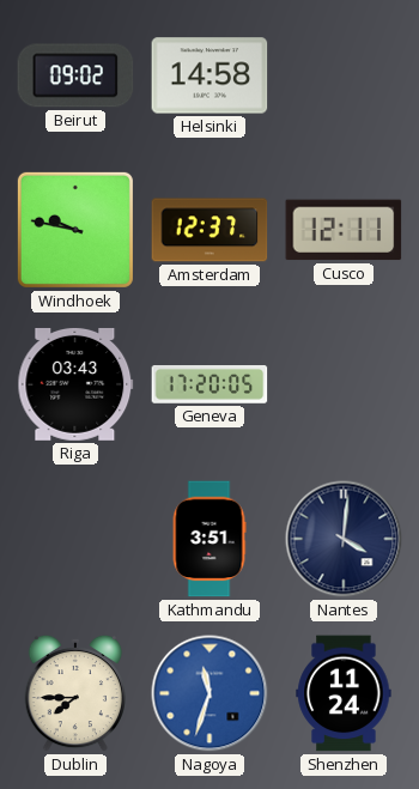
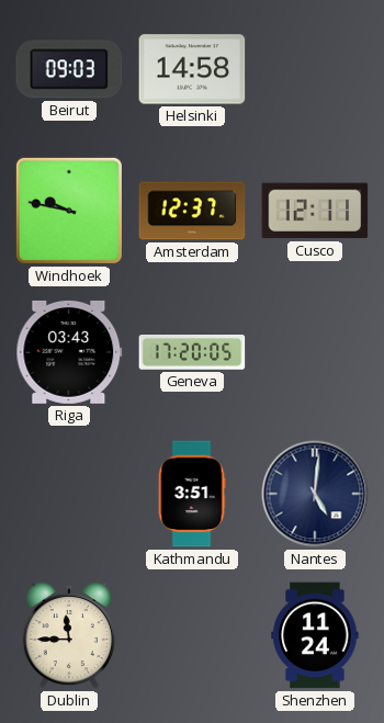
Beirut: 09:02 -> 09:03
Nantes: 4:01 -> 5:01
Dublin: 7:45 -> 11:45
Nagoya: 11:33 -> none
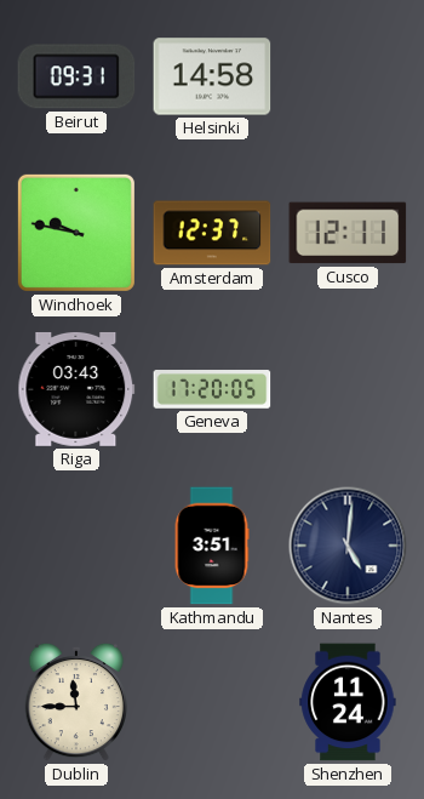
Beirut: 09:03 -> 09:31
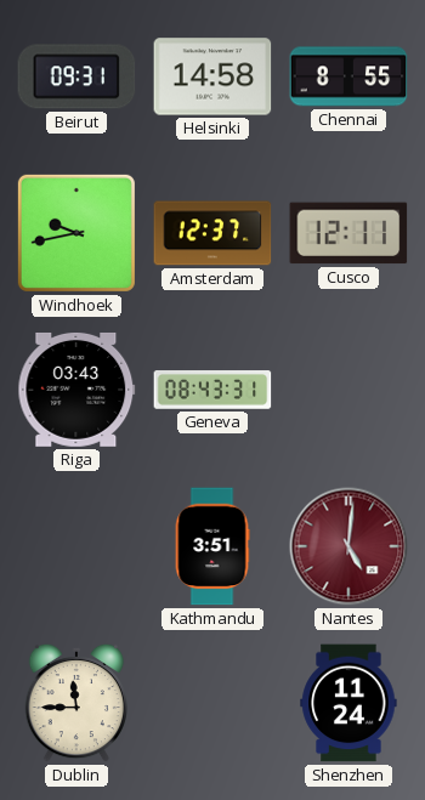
Chennai: none -> 8:55
Windhoek: 9:47 -> 9:43
Geneva: 17:20 -> 08:43
Nantes dial: navy -> burgundy
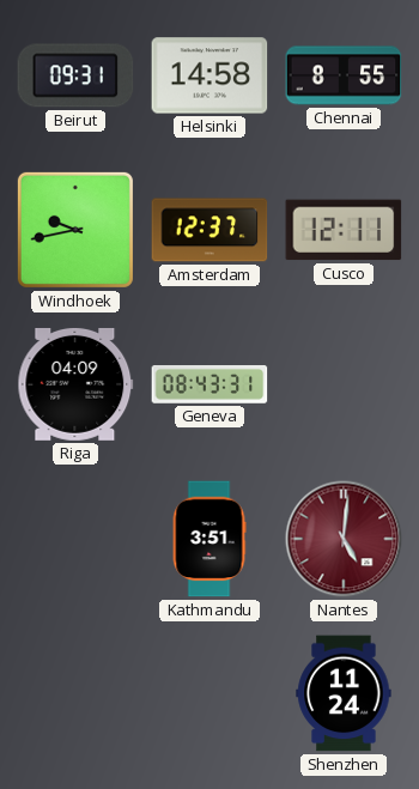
Riga: 03:43 -> 04:09
Dublin: 11:45 -> none
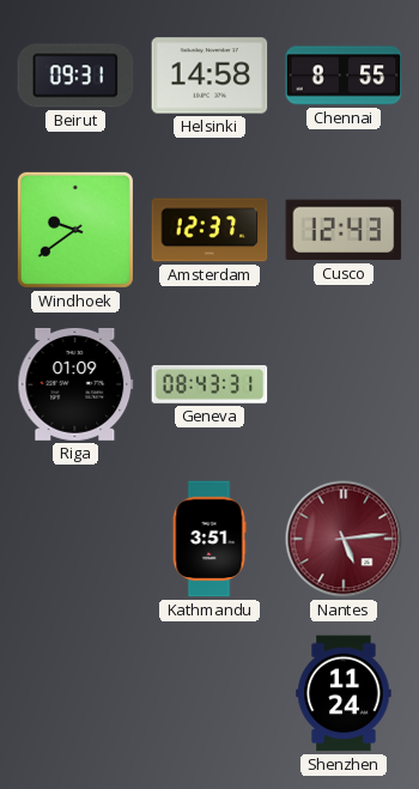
Windhoek: 9:43 -> 9:39
Cusco: 12:11 -> 12:43
Riga: 04:09 -> 01:09
Nantes: 5:01 -> 5:14
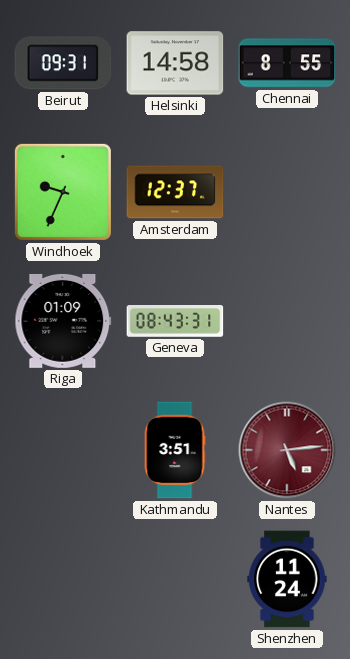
Windhoek: 9:39 -> 9:34
Cusco: 12:43 -> none
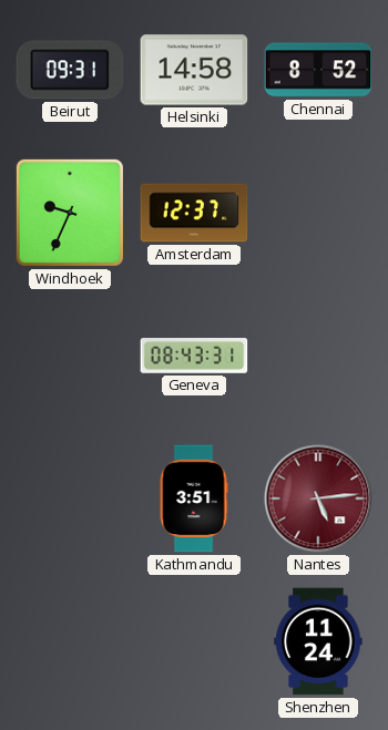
Chennai: 8:55 -> 8:52
Riga: 01:09 -> none
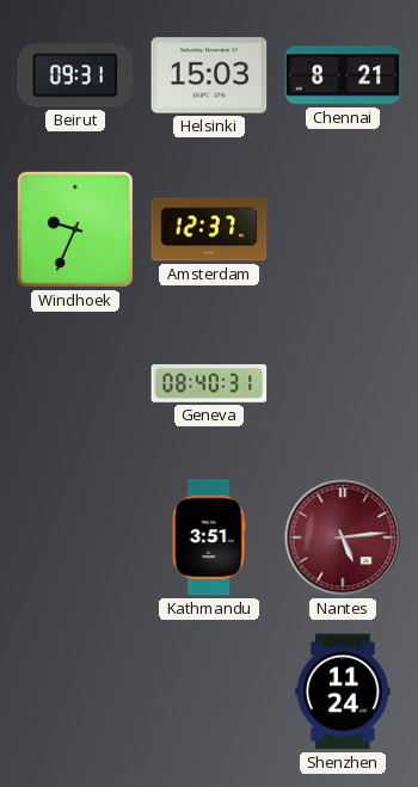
Helsinki: 14:58 -> 15:03
Chennai: 8:52 -> 8:21
Geneva: 08:43 -> 08:40
